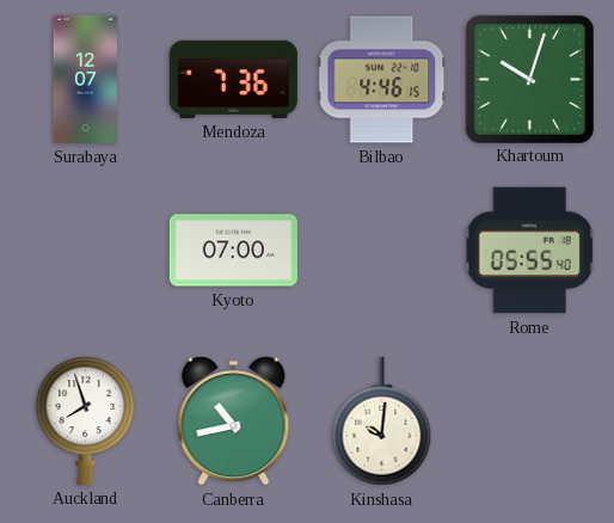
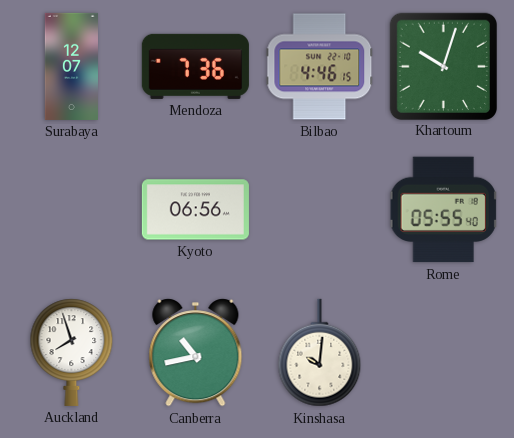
Kyoto: 07:00 -> 06:56
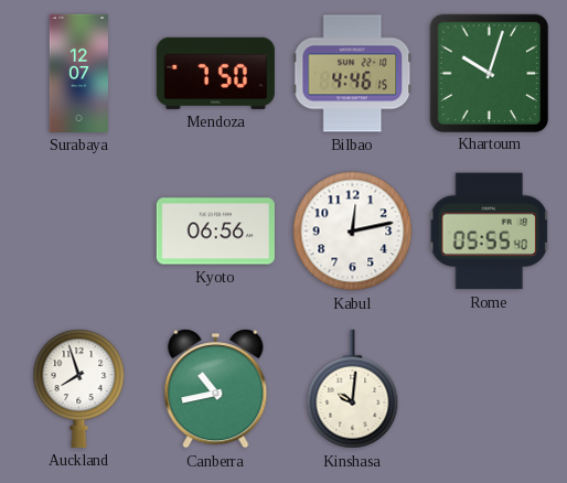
Mendoza: 7:36 -> 7:50
Kabul: none -> 12:13
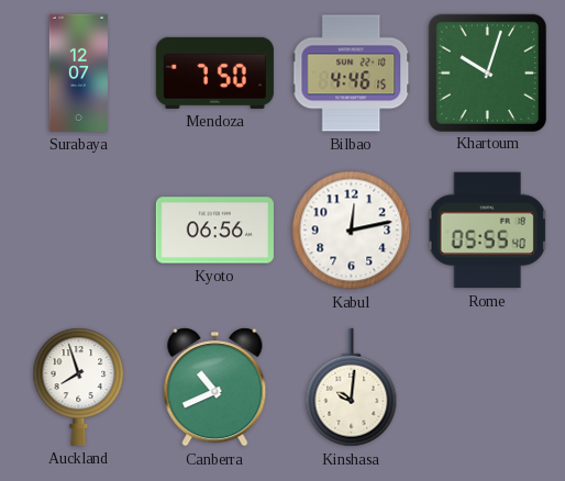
Canberra: 10:43 -> 10:41
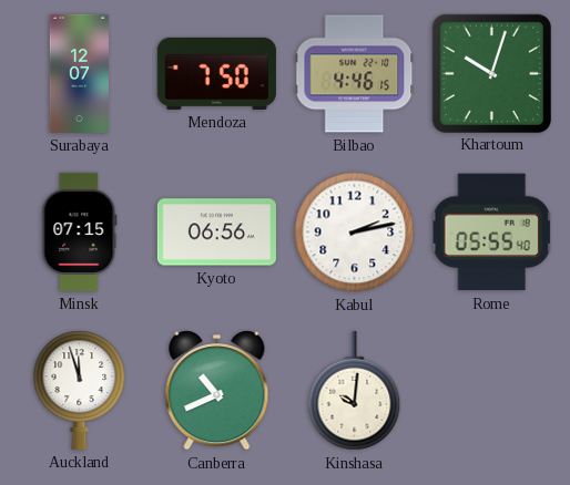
Minsk: none -> 07:15
Kabul: 12:13 -> 2:13
Auckland: 7:57 -> 11:57
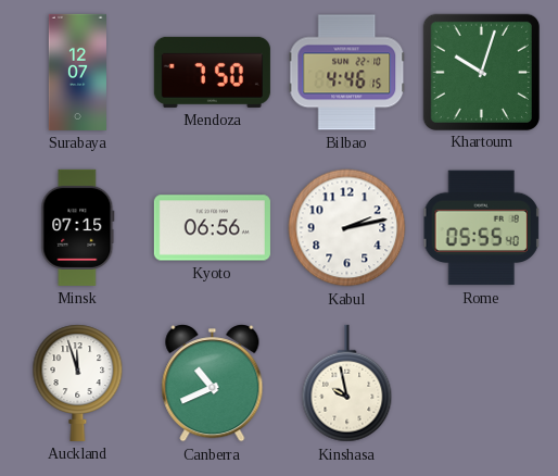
Kinshasa: 10:01 -> 9:58
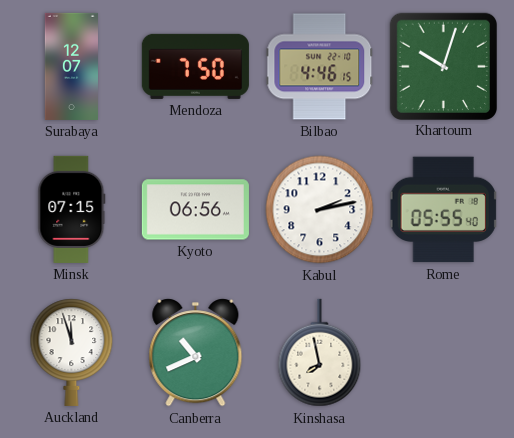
Kinshasa: 9:58 -> 7:58
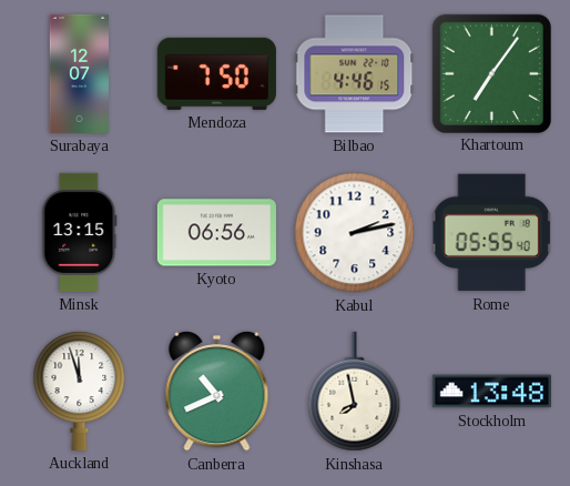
Khartoum: 10:03 -> 7:06
Minsk: 07:15 -> 13:15
Stockholm: none -> 13:48
